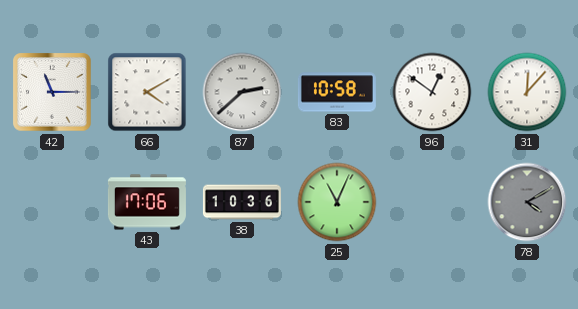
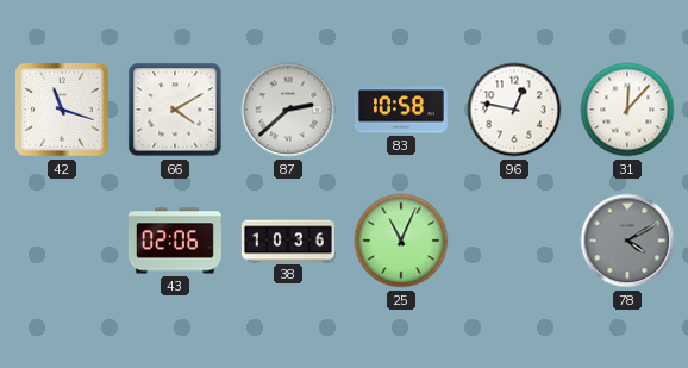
42: 11:15 -> 11:18
96: 12:51 -> 12:47
43: 17:06 -> 02:06
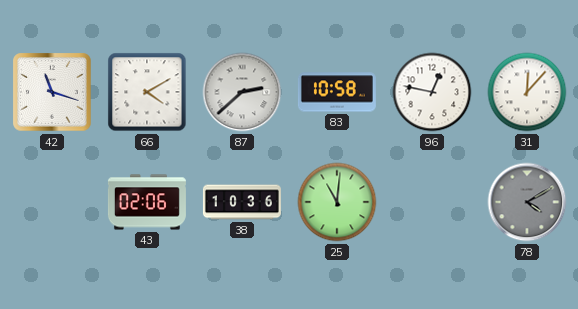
25: 11:04 -> 11:01
